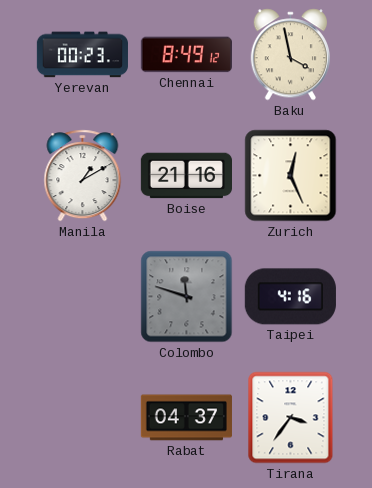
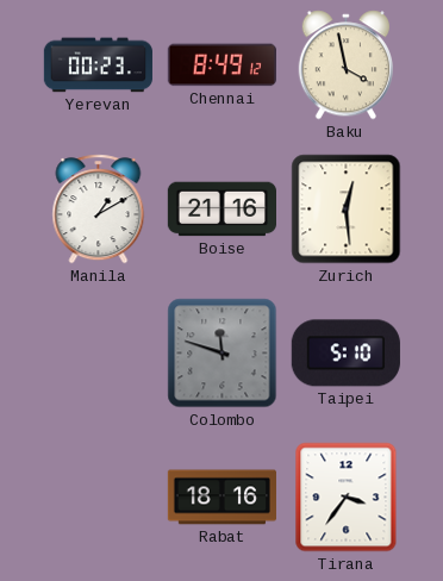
Zurich: 12:26 -> 12:29
Taipei: 4:16 -> 5:10
Rabat: 04:37 -> 18:16
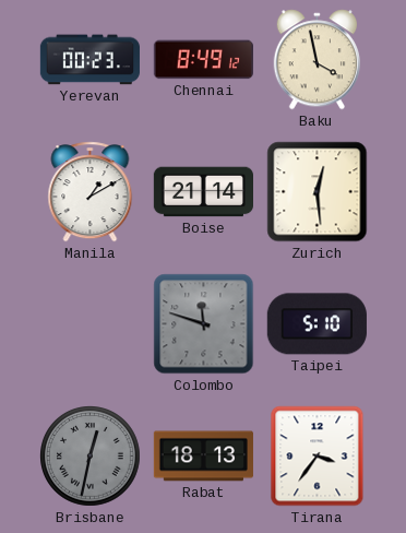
Boise: 21:16 -> 21:14
Brisbane: none -> 12:32
Rabat: 18:16 -> 18:13
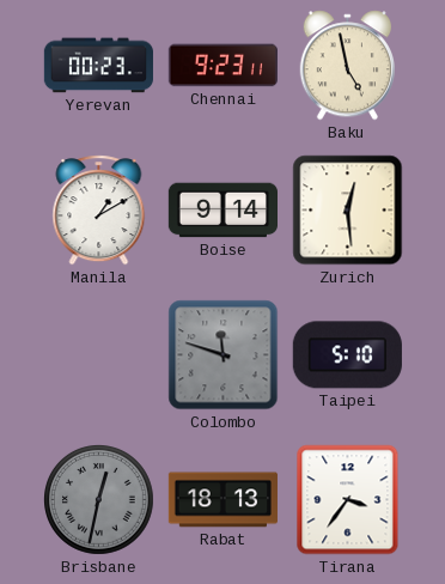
Chennai: 8:49 -> 9:23
Baku: 3:58 -> 4:58
Boise: 21:14 -> 9:14
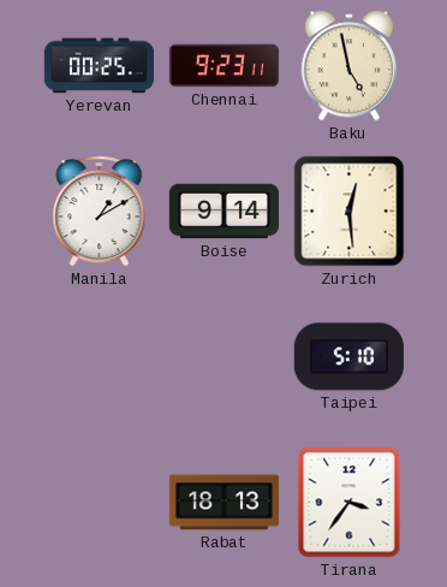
Yerevan: 00:23 -> 00:25
Colombo: 11:48 -> none
Brisbane: 12:32 -> none
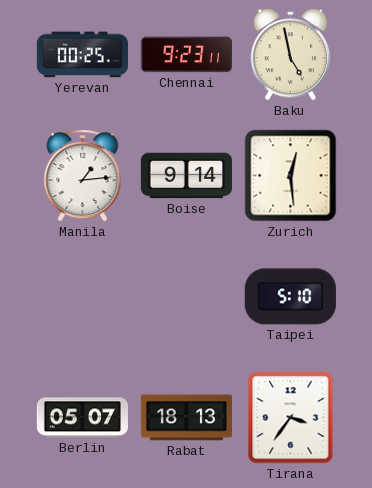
Manila: 1:10 -> 1:14
Berlin: none -> 05:07
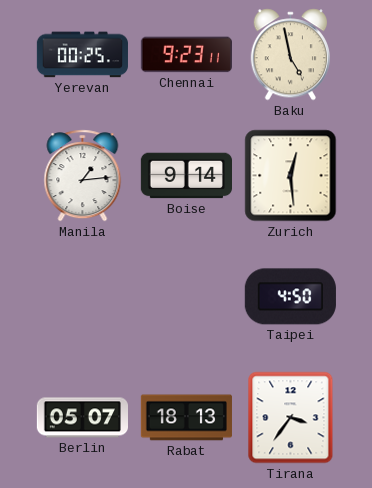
Taipei: 5:10 -> 4:50
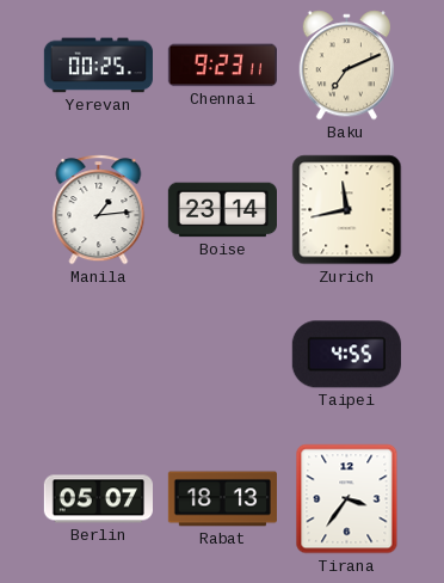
Baku: 4:58 -> 7:11
Boise: 9:14 -> 23:14
Zurich: 12:29 -> 11:43
Taipei: 4:50 -> 4:55
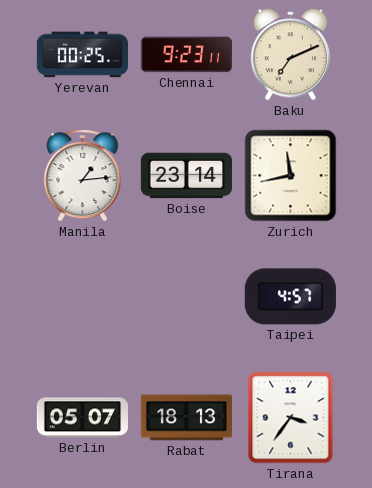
Taipei: 4:55 -> 4:57
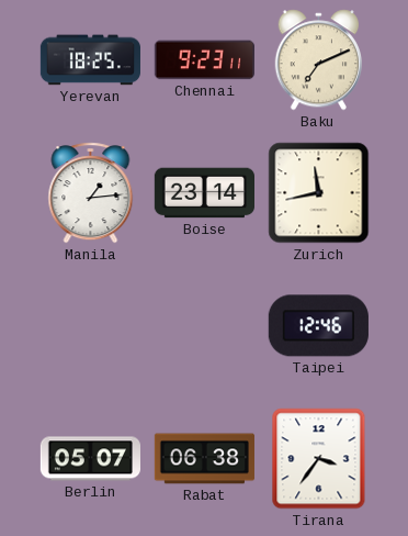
Yerevan: 00:25 -> 18:25
Taipei: 4:57 -> 12:46
Rabat: 18:13 -> 06:38
